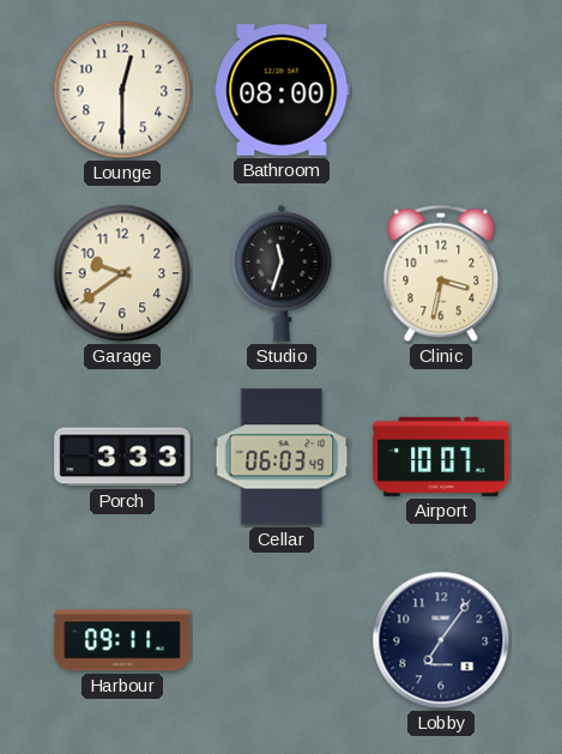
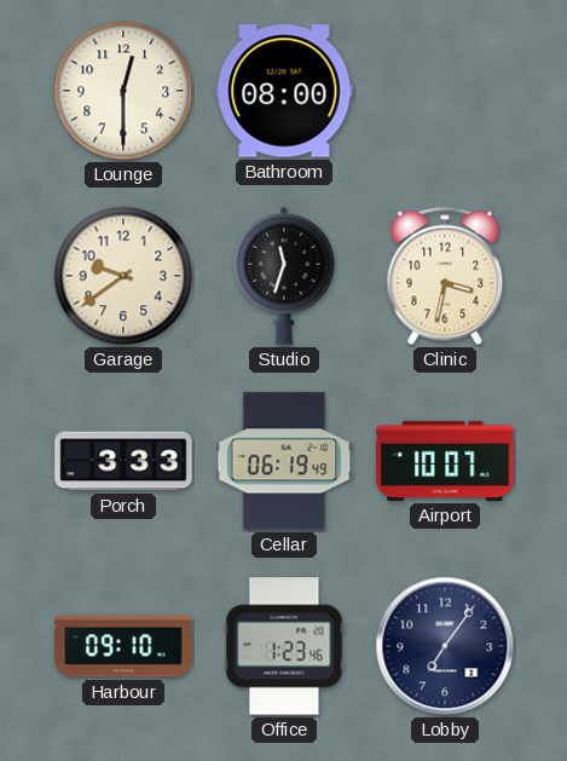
Cellar: 06:03 -> 06:19
Harbour: 09:11 -> 09:10
Office: none -> 1:23
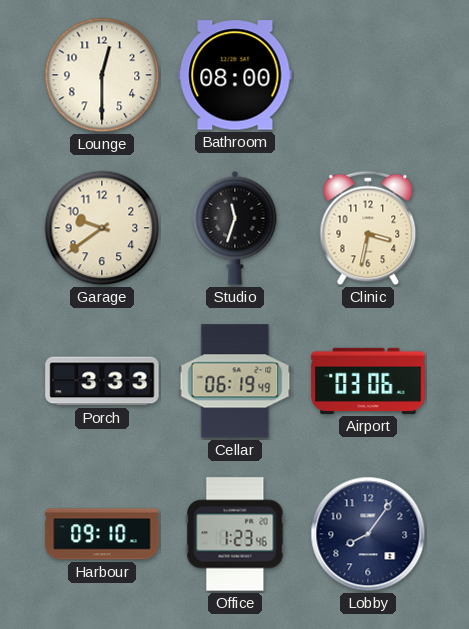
Airport: 10:07 -> 03:06
Lobby: 7:06 -> 8:06
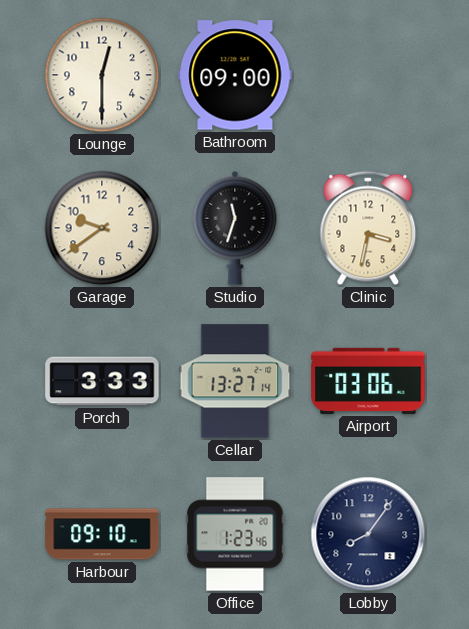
Bathroom: 08:00 -> 09:00
Cellar: 06:19 -> 13:27
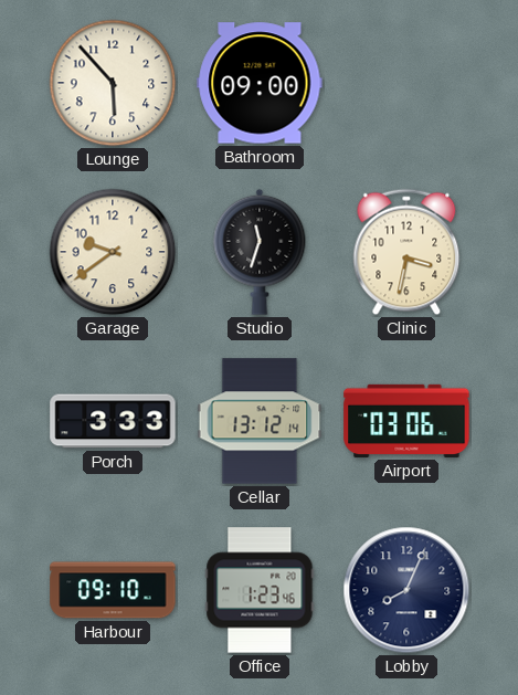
Lounge: 12:30 -> 5:53
Cellar: 13:27 -> 13:12
Lobby: 8:06 -> 8:04
